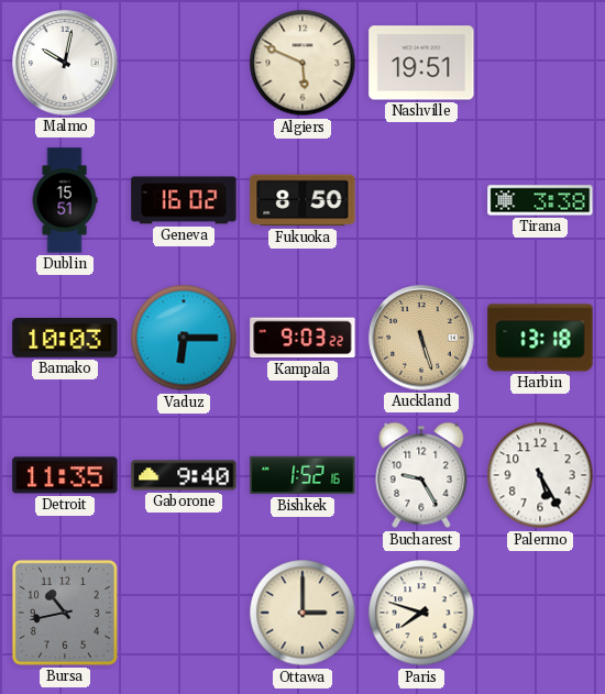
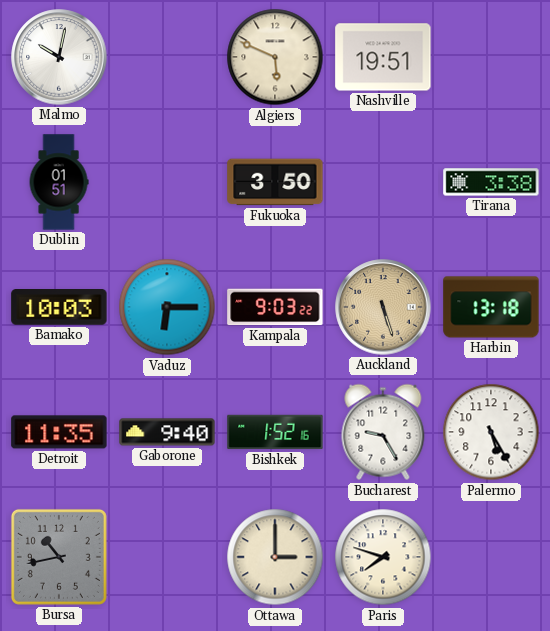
Dublin: 15:51 -> 01:51
Geneva: 16:02 -> none
Fukuoka: 8:50 -> 3:50
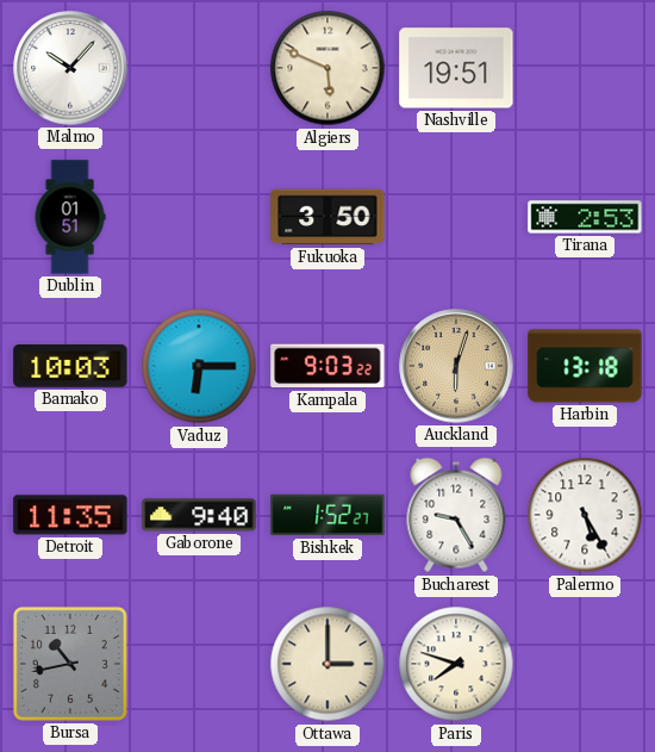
Malmo: 10:02 -> 10:07
Tirana: 3:38 -> 2:53
Auckland: 5:27 -> 6:03
Bishkek: 1:52:16 -> 1:52:27
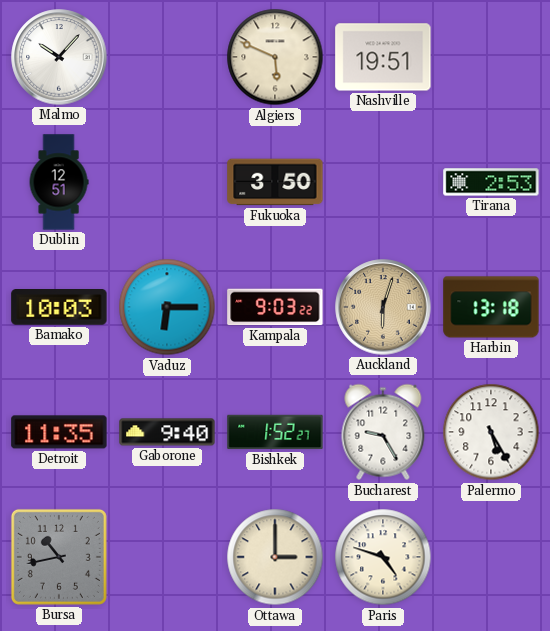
Dublin: 01:51 -> 12:51
Paris: 7:48 -> 4:48
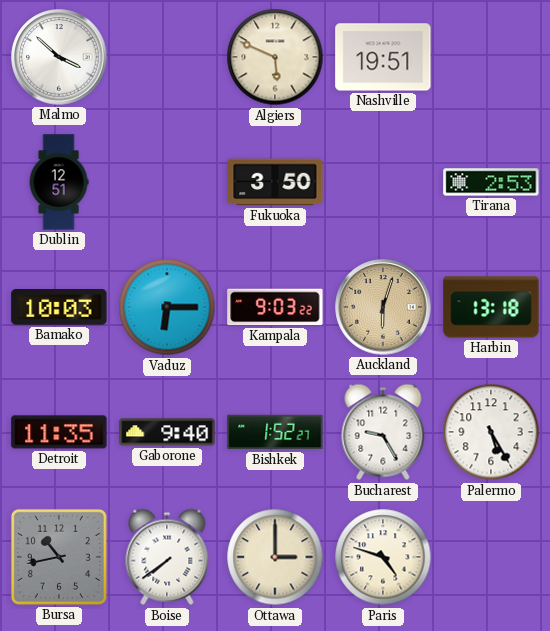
Malmo: 10:07 -> 3:52
Boise: none -> 7:39
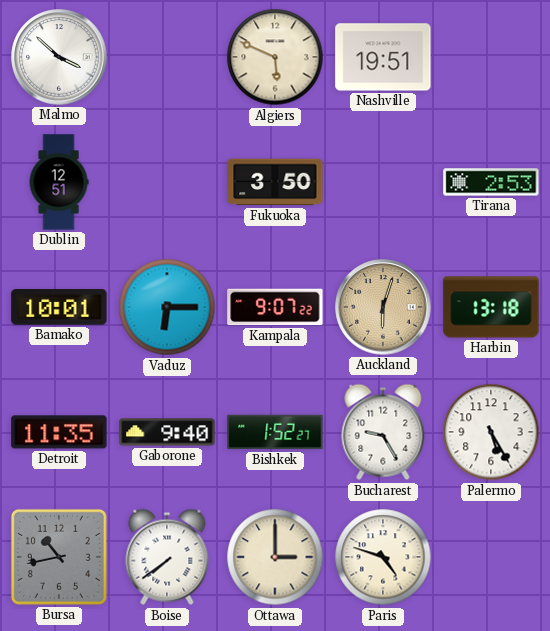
Bamako: 10:03 -> 10:01
Kampala: 9:03 -> 9:07
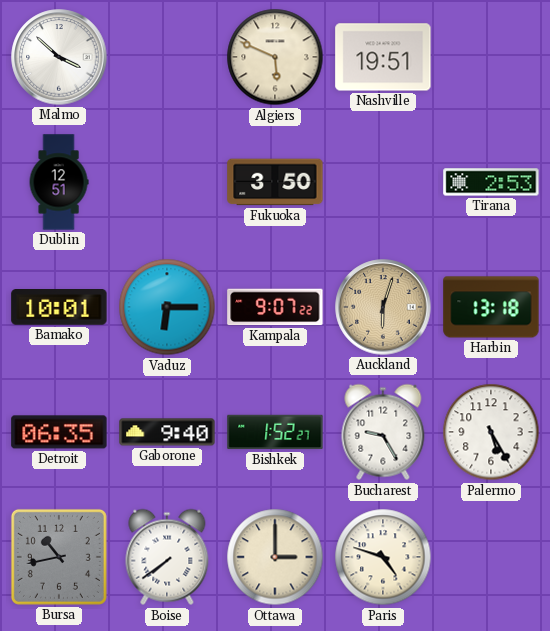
Detroit: 11:35 -> 06:35
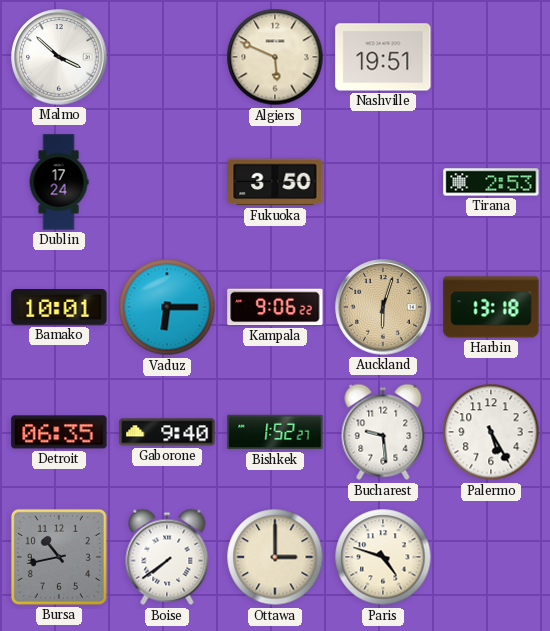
Dublin: 12:51 -> 17:24
Kampala: 9:07 -> 9:06
Bucharest: 9:25 -> 9:29
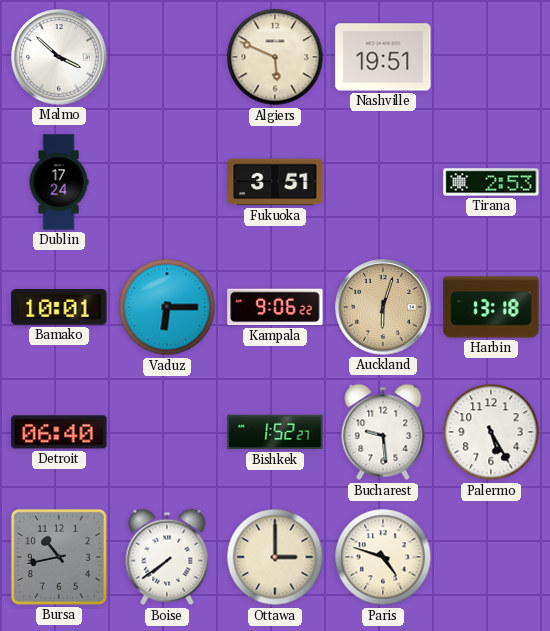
Fukuoka: 3:50 -> 3:51
Detroit: 06:35 -> 06:40
Gaborone: 9:40 -> none
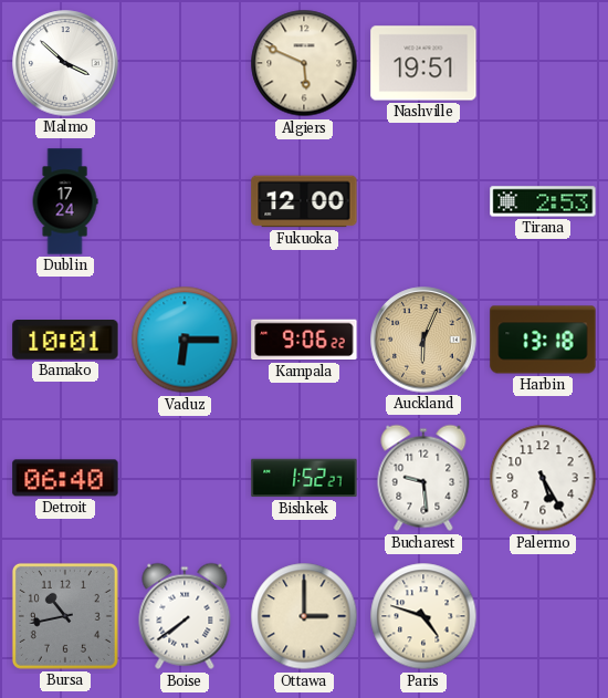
Fukuoka: 3:51 -> 12:00
Auckland: 6:03 -> 6:04
